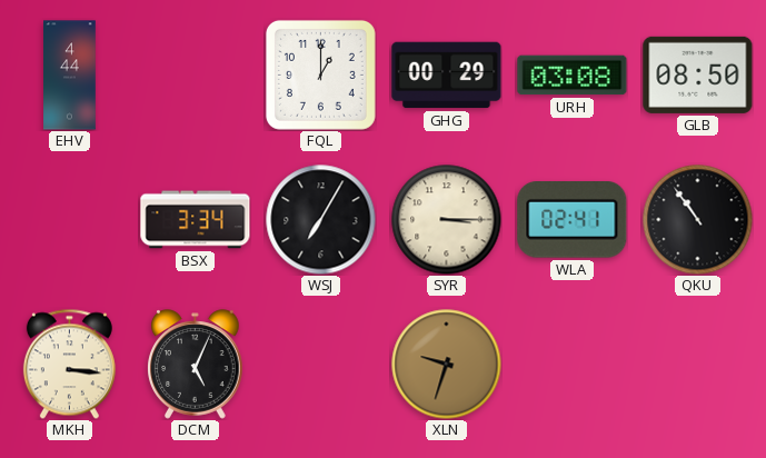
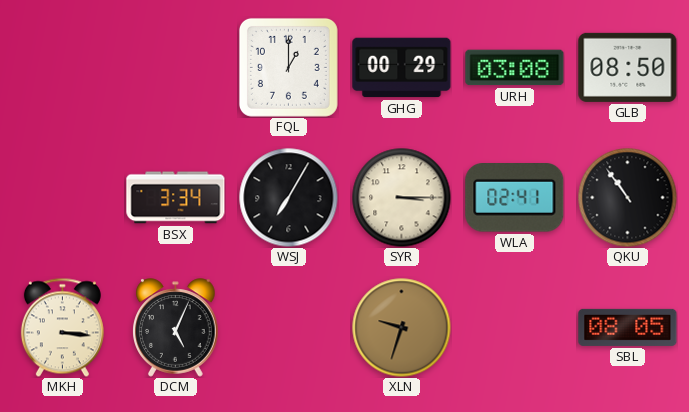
EHV: 4:44 -> none
SBL: none -> 08:05
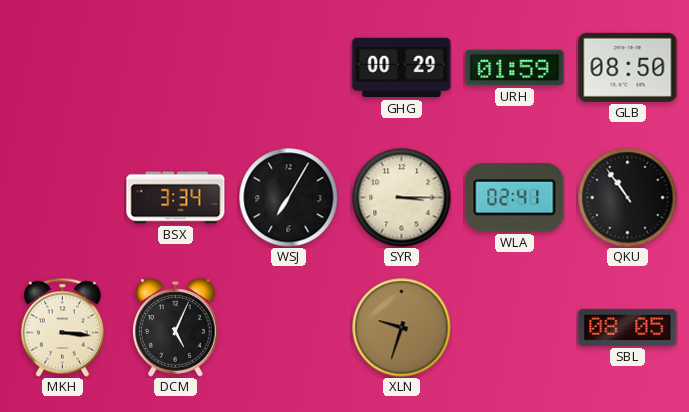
FQL: 1:00 -> none
URH: 03:08 -> 01:59
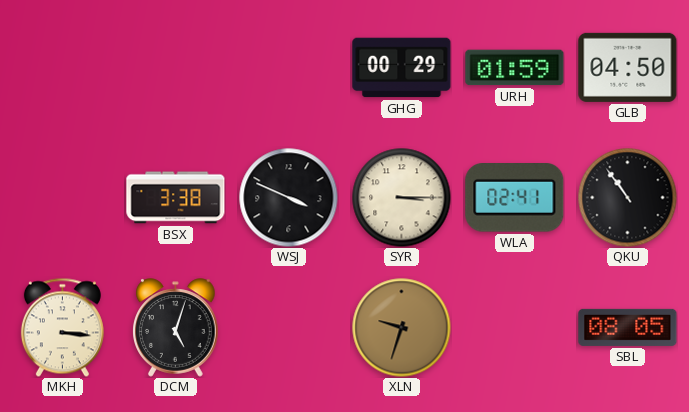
GLB: 08:50 -> 04:50
BSX: 3:34 -> 3:38
WSJ: 7:05 -> 3:49
DCM: 5:04 -> 5:03
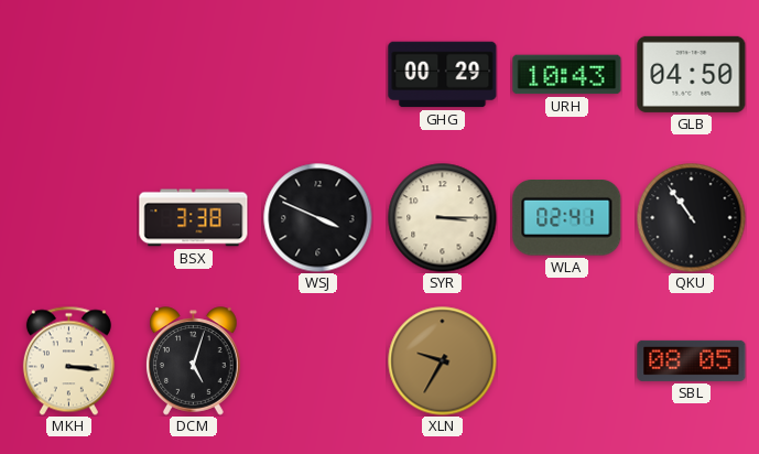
URH: 01:59 -> 10:43
XLN: 9:33 -> 9:35
